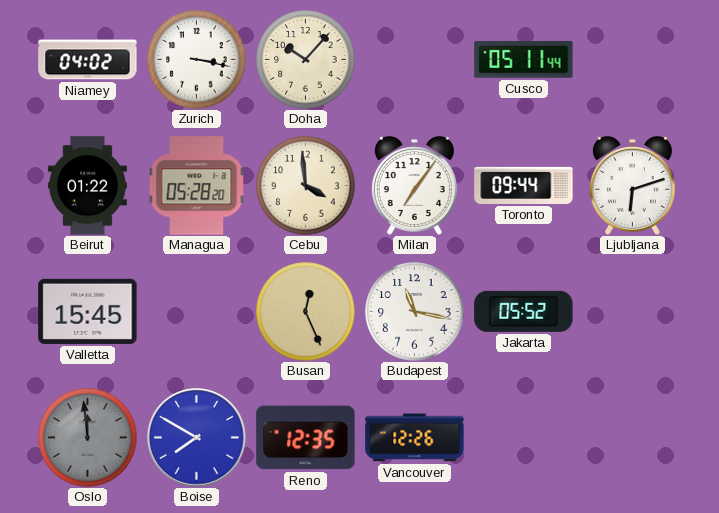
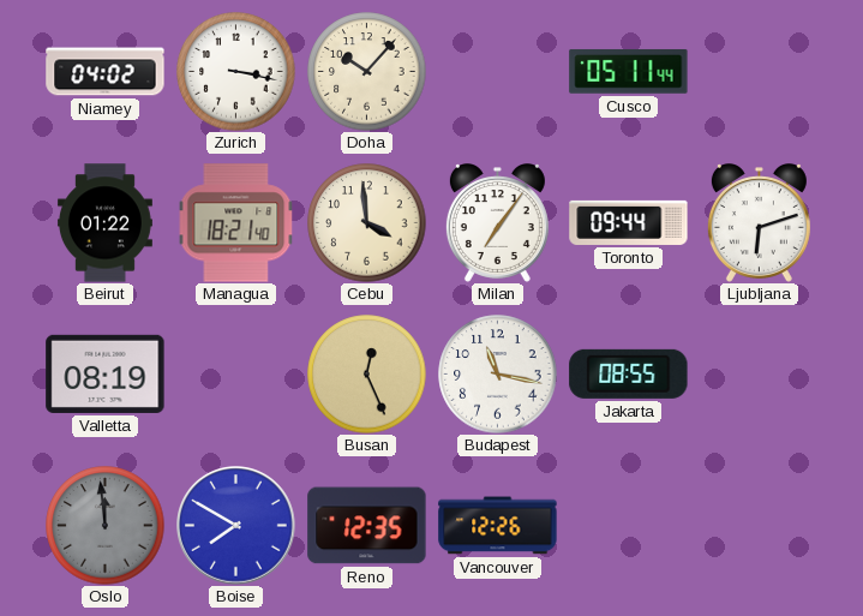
Managua: 05:28 -> 18:21
Valletta: 15:45 -> 08:19
Jakarta: 05:52 -> 08:55
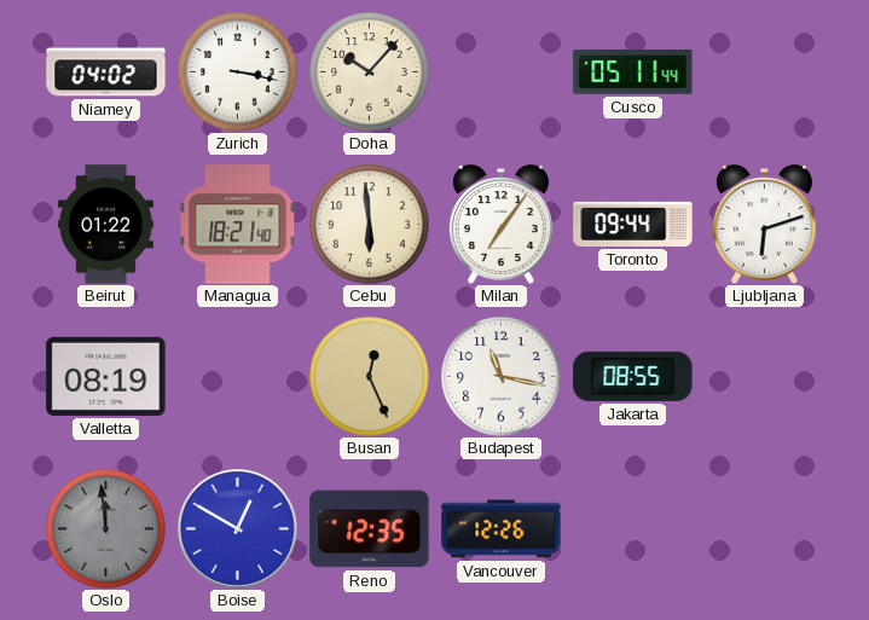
Cebu: 3:59 -> 5:59
Boise: 7:50 -> 12:50
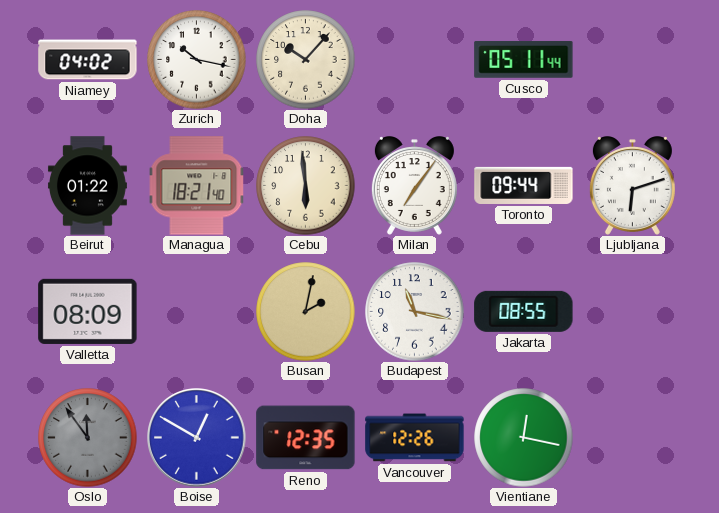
Zurich: 3:17 -> 10:17
Valletta: 08:19 -> 08:09
Busan: 12:26 -> 2:02
Oslo: 11:59 -> 11:54
Vientiane: none -> 12:17
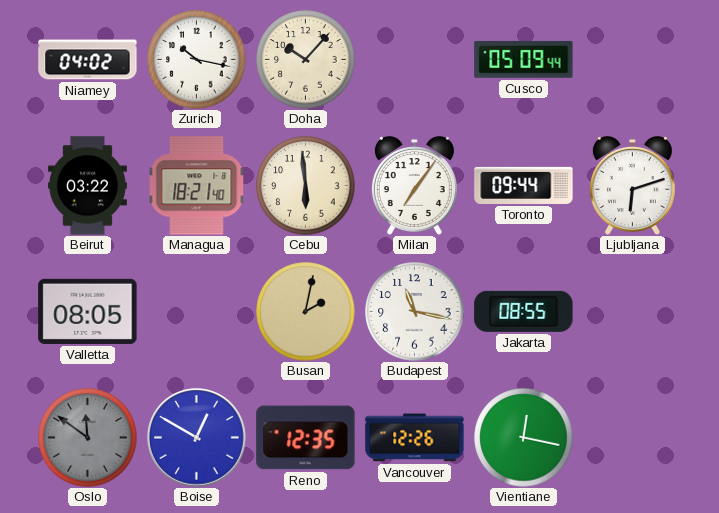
Cusco: 05:11 -> 05:09
Beirut: 01:22 -> 03:22
Valletta: 08:09 -> 08:05
Oslo: 11:54 -> 11:51
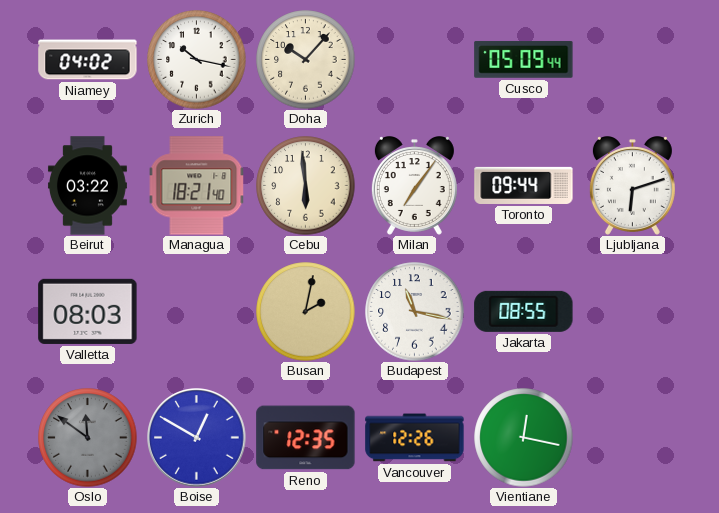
Valletta: 08:05 -> 08:03
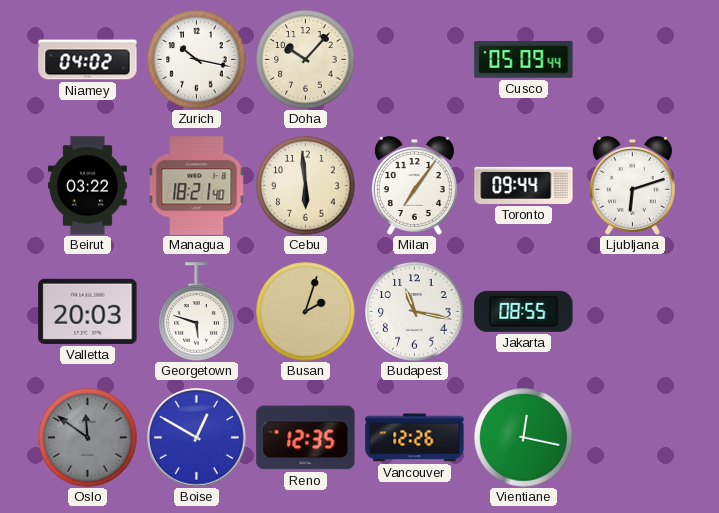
Valletta: 08:03 -> 20:03
Georgetown: none -> 5:48
Busan: 2:02 -> 2:03
